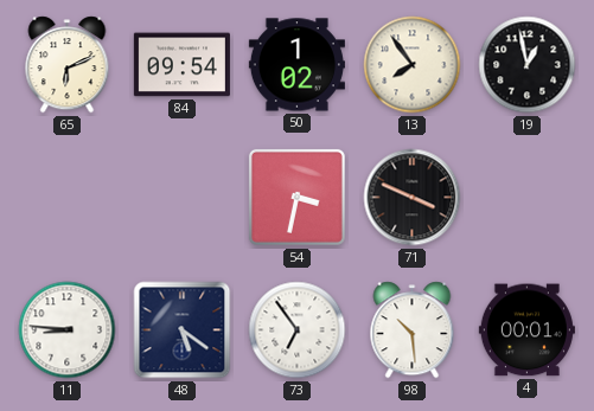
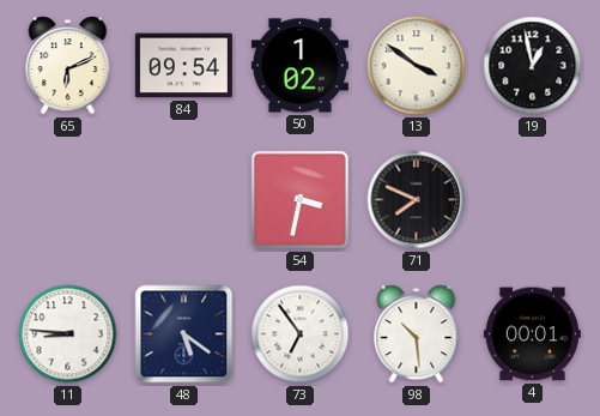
13: 7:54 -> 3:51
71: 3:49 -> 7:49
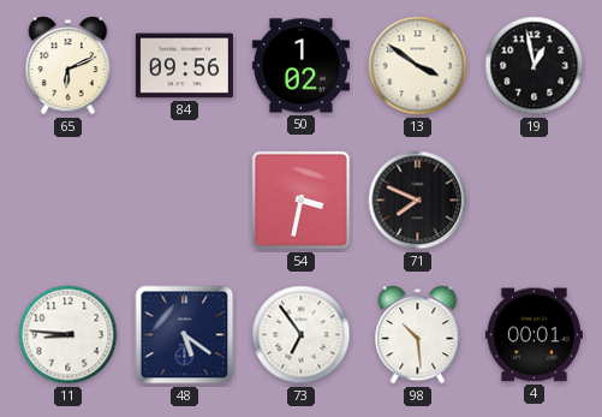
84: 09:54 -> 09:56
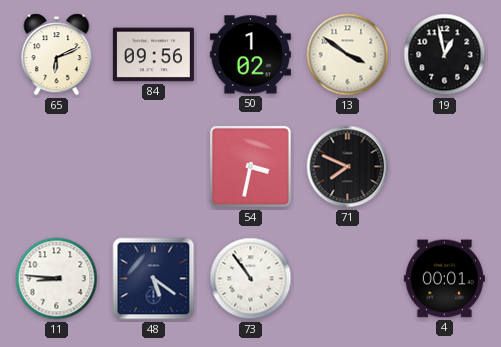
73: 6:54 -> 10:54
98: 10:29 -> none
